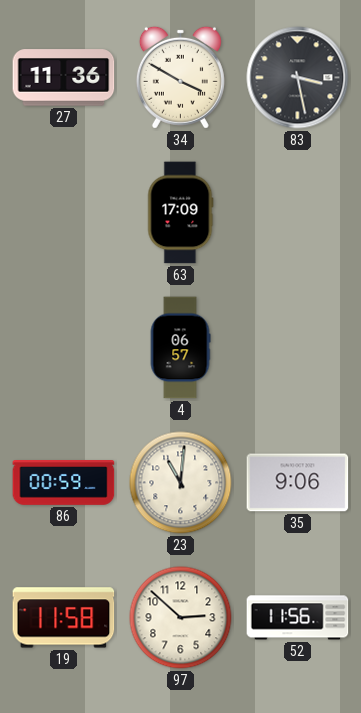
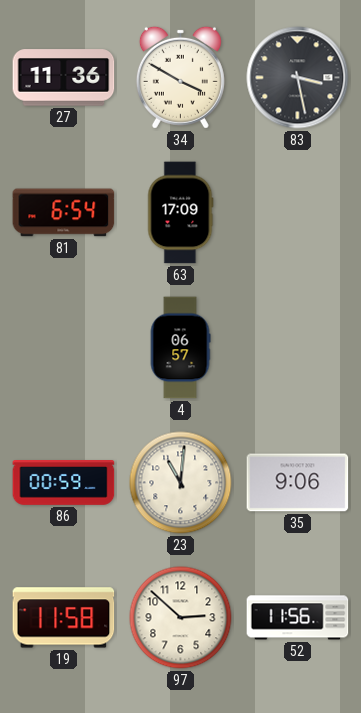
81: none -> 6:54
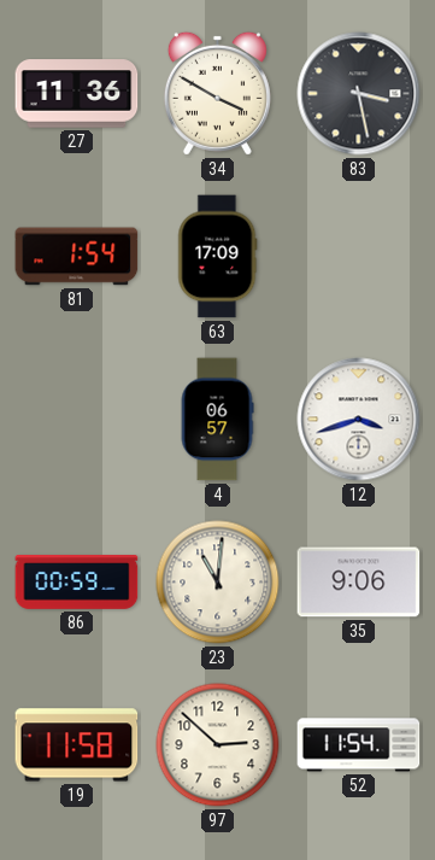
81: 6:54 -> 1:54
12: none -> 3:42
52: 11:56 -> 11:54
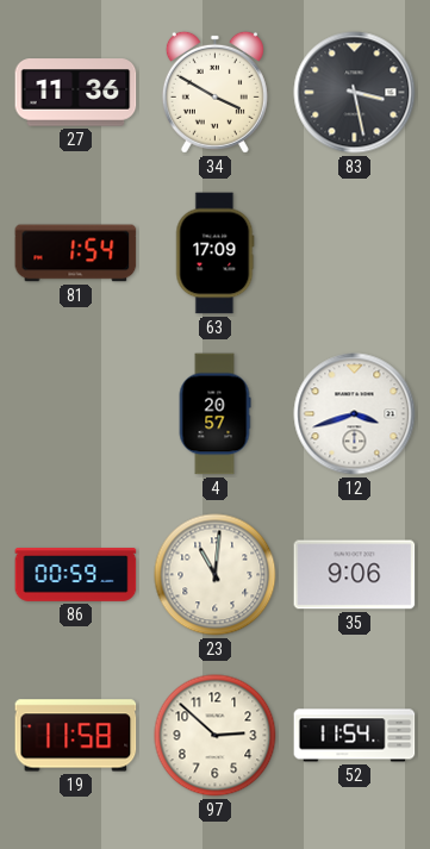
4: 06:57 -> 20:57
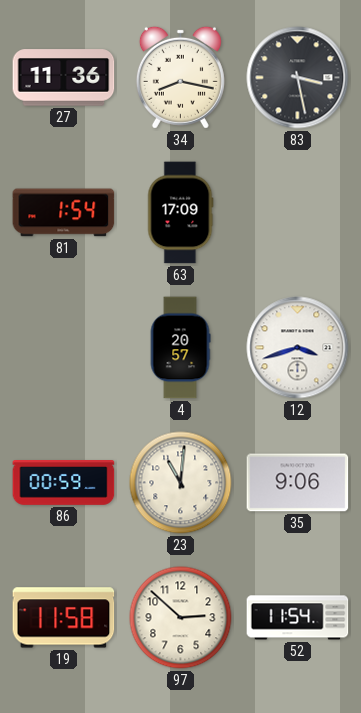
34: 3:50 -> 8:17
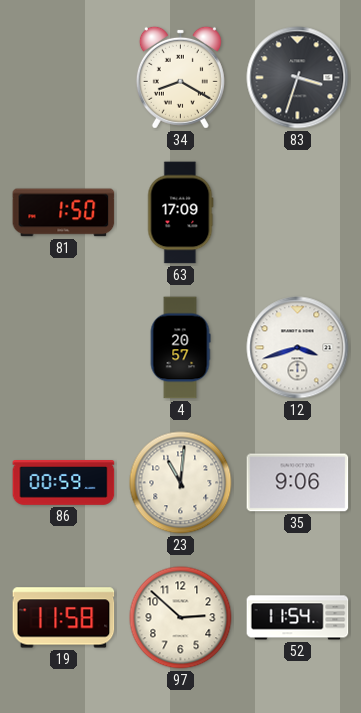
27: 11:36 -> none
34: 8:17 -> 8:20
83: 3:28 -> 3:33
81: 1:54 -> 1:50
